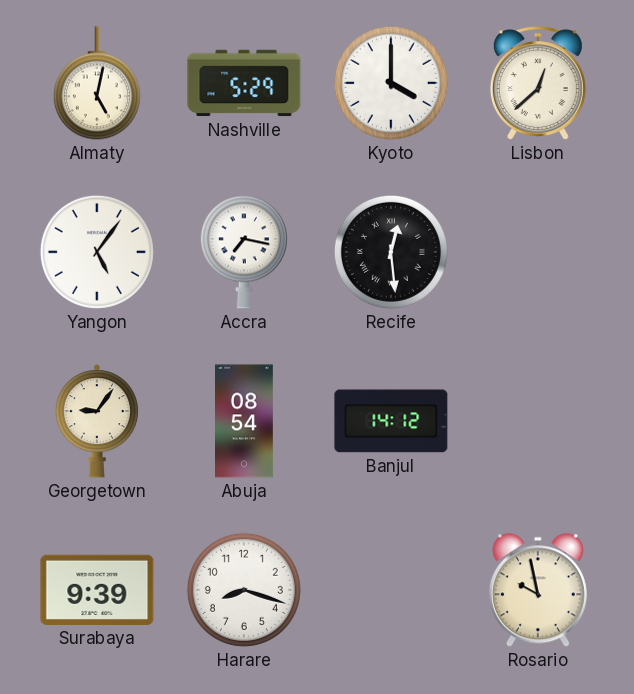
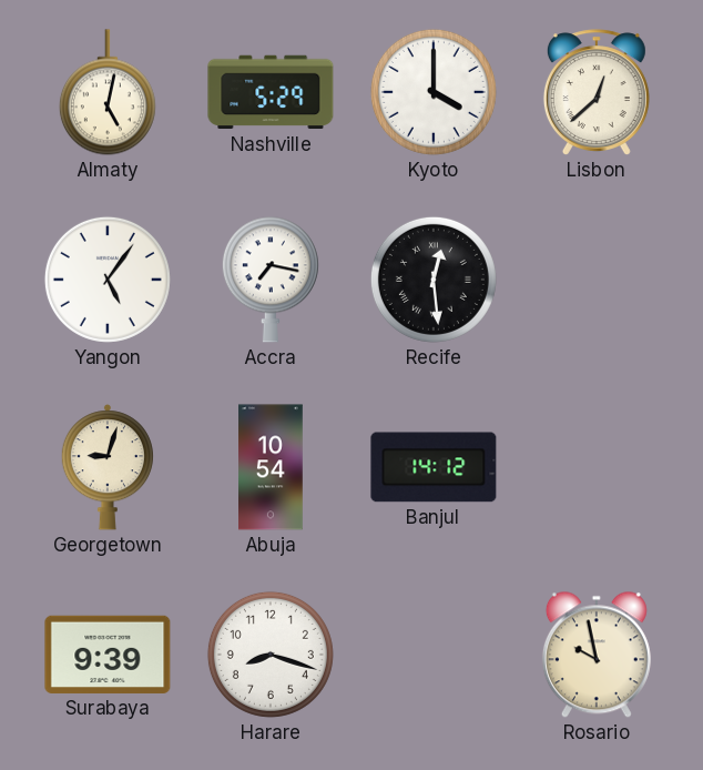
Georgetown: 9:06 -> 9:03
Abuja: 08:54 -> 10:54
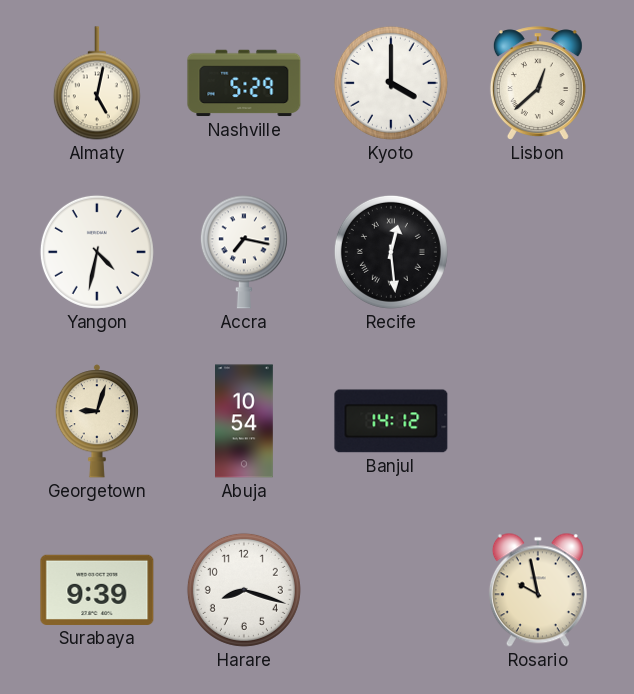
Yangon: 5:06 -> 4:32
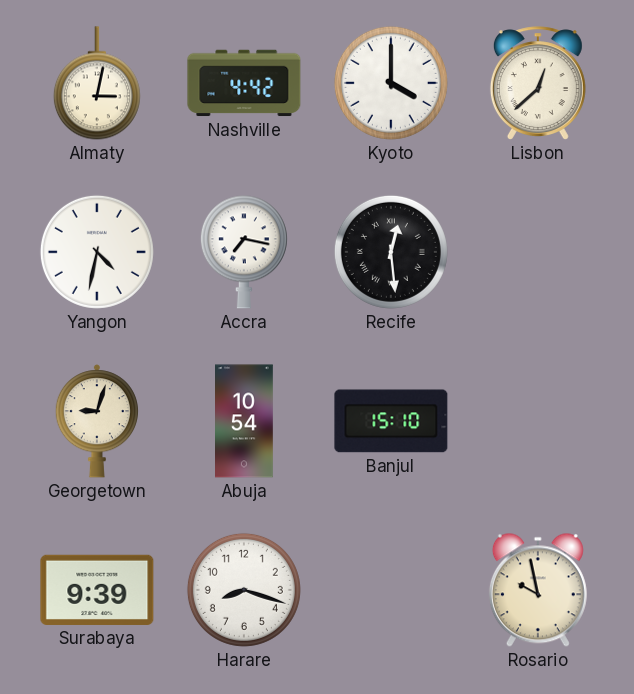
Almaty: 5:02 -> 3:02
Nashville: 5:29 -> 4:42
Banjul: 14:12 -> 15:10
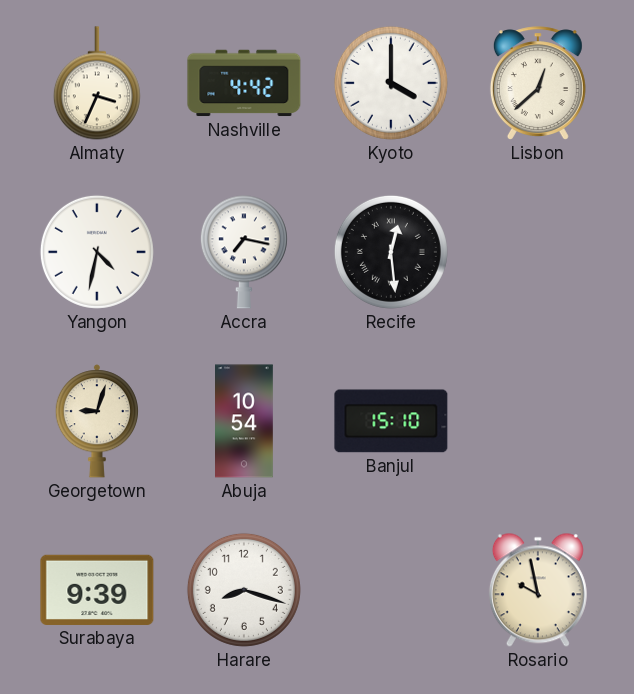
Almaty: 3:02 -> 3:34
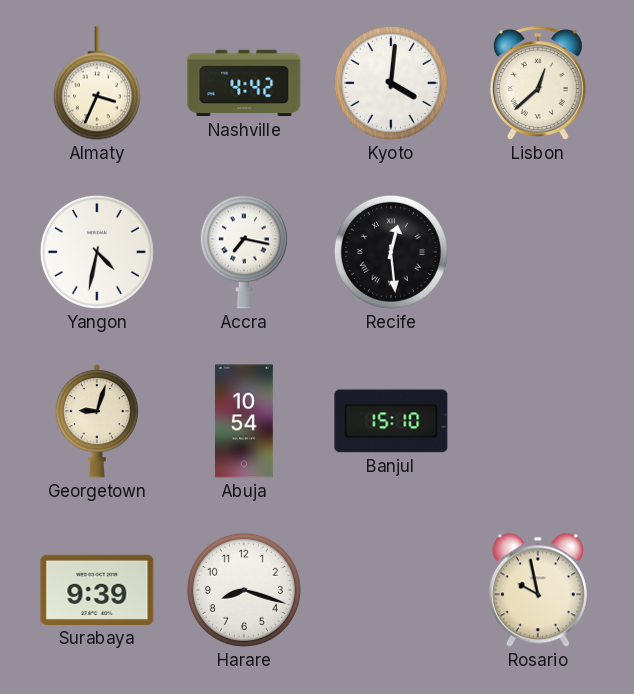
Kyoto: 4:00 -> 4:01
